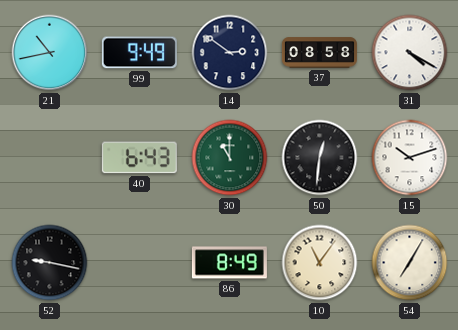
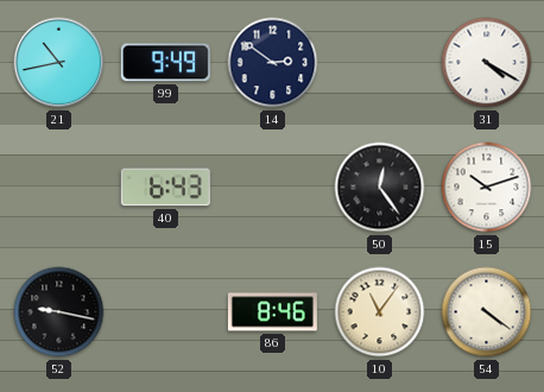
37: 08:58 -> none
30: 11:00 -> none
50: 12:31 -> 12:24
86: 8:49 -> 8:46
54: 7:05 -> 4:21
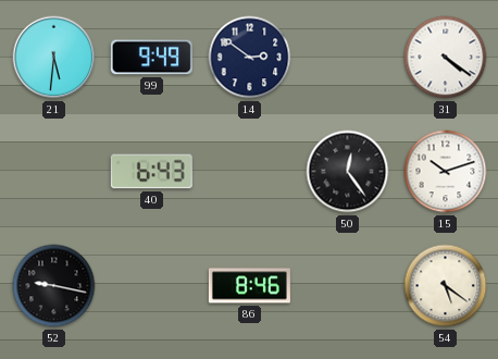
21: 10:43 -> 5:31
31: 4:20 -> 4:21
10: 11:06 -> none
54: 4:21 -> 5:21
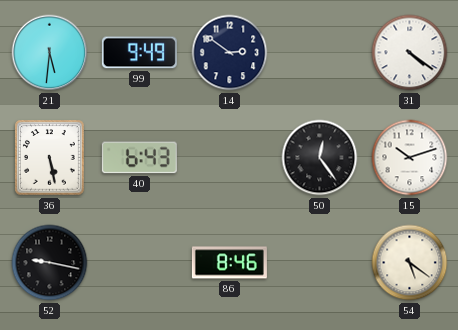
36: none -> 5:28
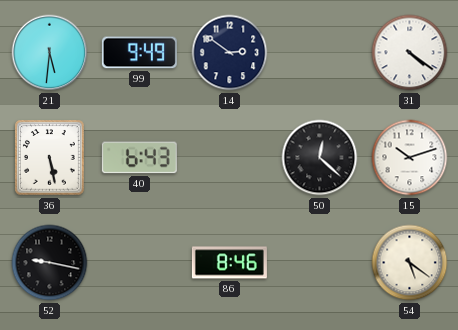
50: 12:24 -> 12:22
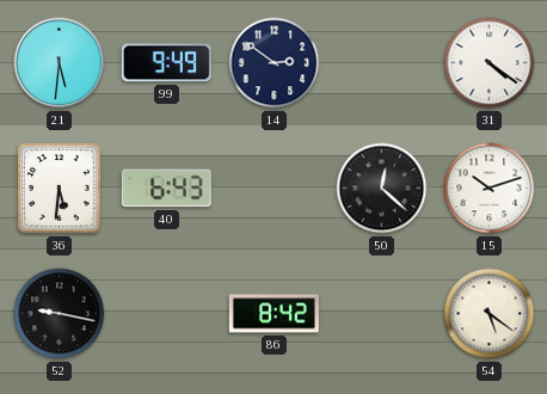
36: 5:28 -> 5:31
86: 8:46 -> 8:42
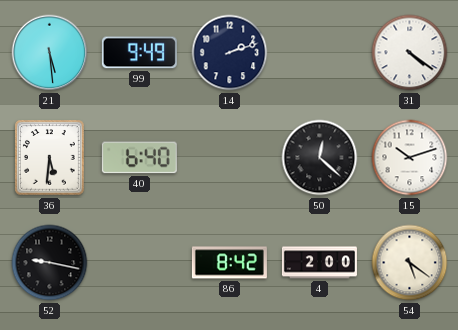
21: 5:31 -> 5:29
14: 2:51 -> 2:12
40: 6:43 -> 6:40
4: none -> 2:00
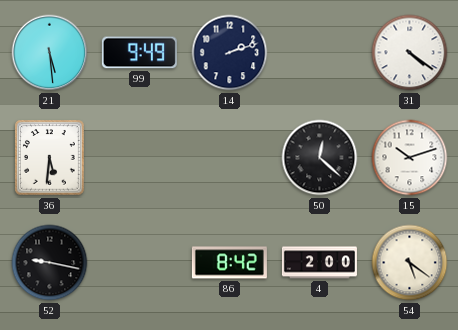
40: 6:40 -> none
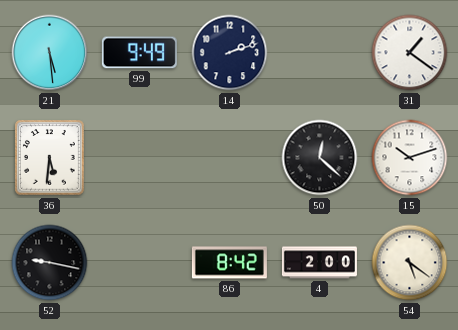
31: 4:21 -> 1:21
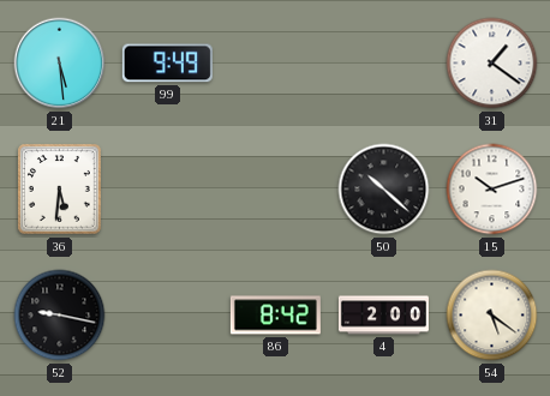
14: 2:12 -> none
50: 12:22 -> 10:22
